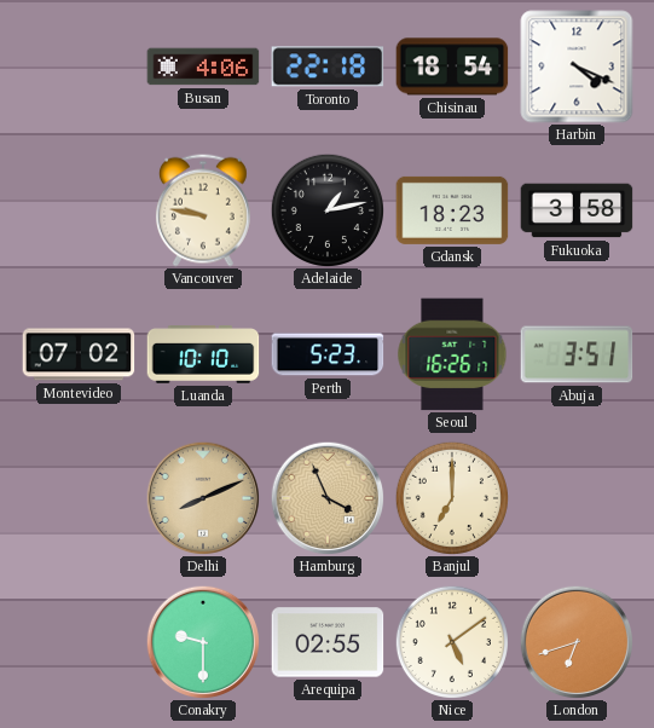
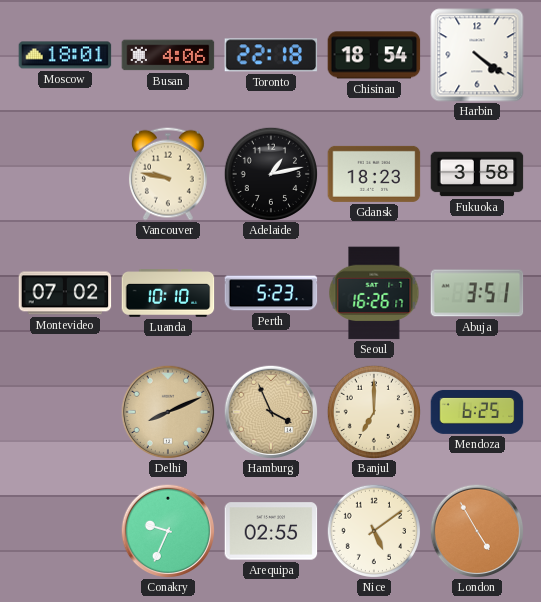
Moscow: none -> 18:01
Harbin: 4:19 -> 4:21
Mendoza: none -> 6:25
Conakry: 9:30 -> 9:34
London: 6:42 -> 4:55
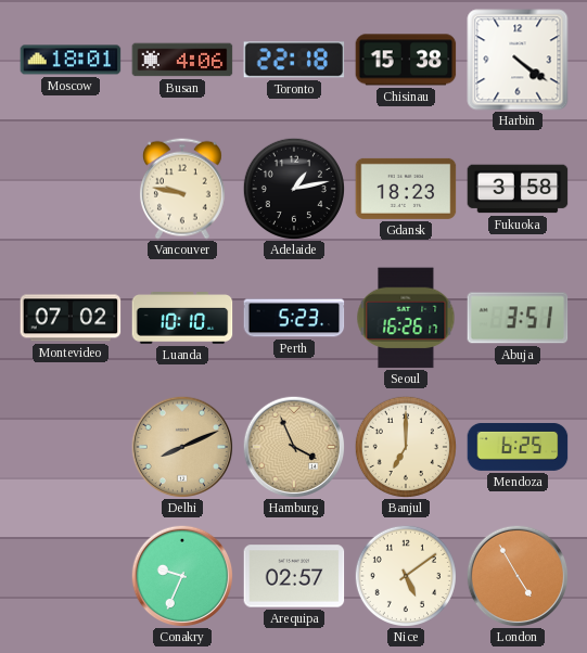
Chisinau: 18:54 -> 15:38
Arequipa: 02:55 -> 02:57
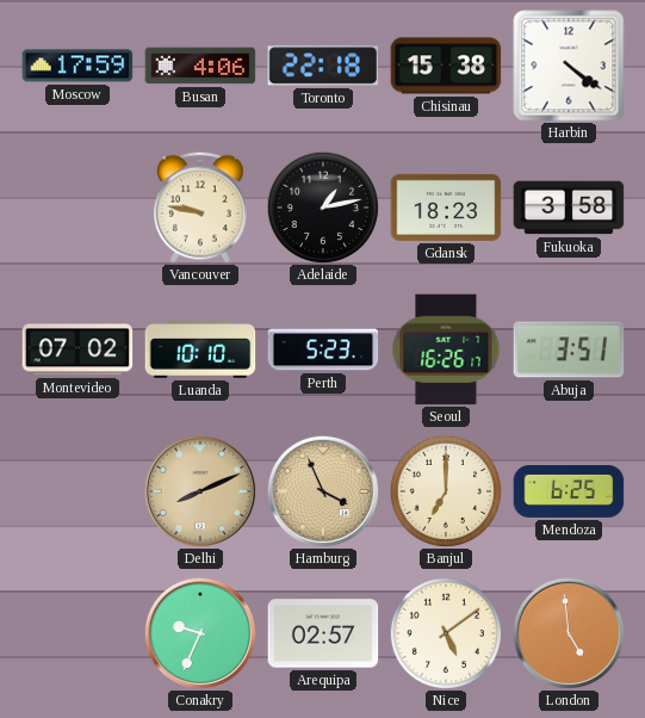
Moscow: 18:01 -> 17:59
London: 4:55 -> 4:59
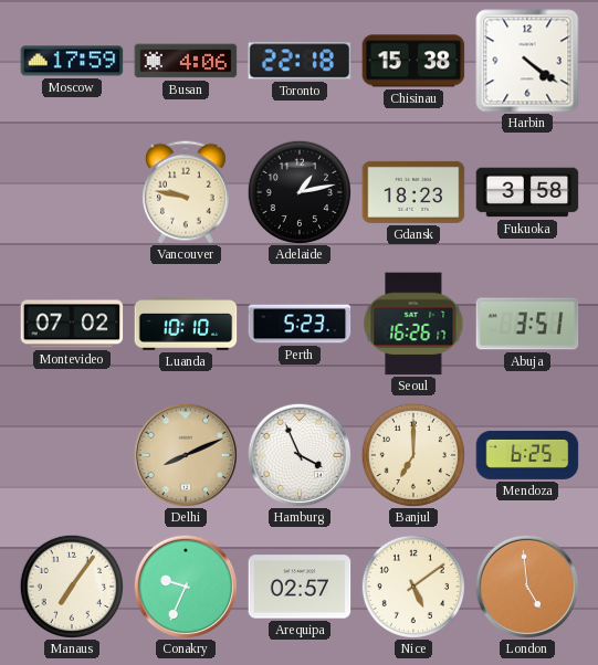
Hamburg dial: champagne -> white
Manaus: none -> 7:06
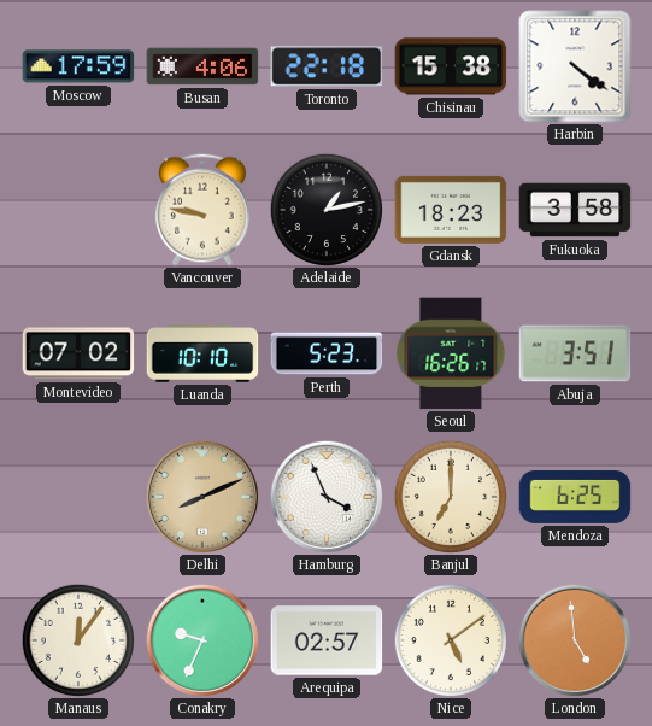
Manaus: 7:06 -> 12:06
